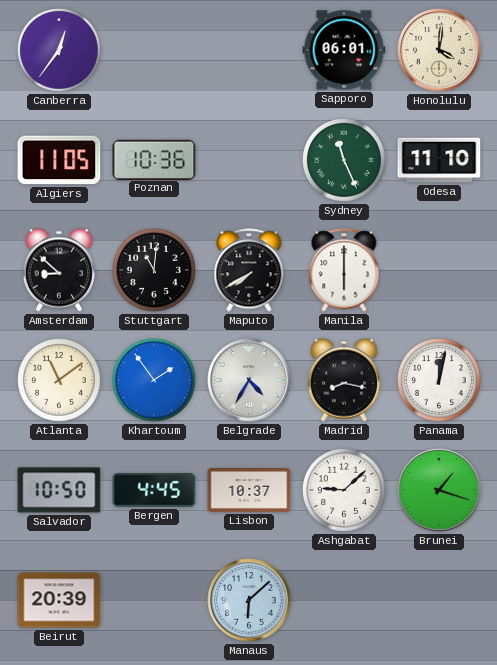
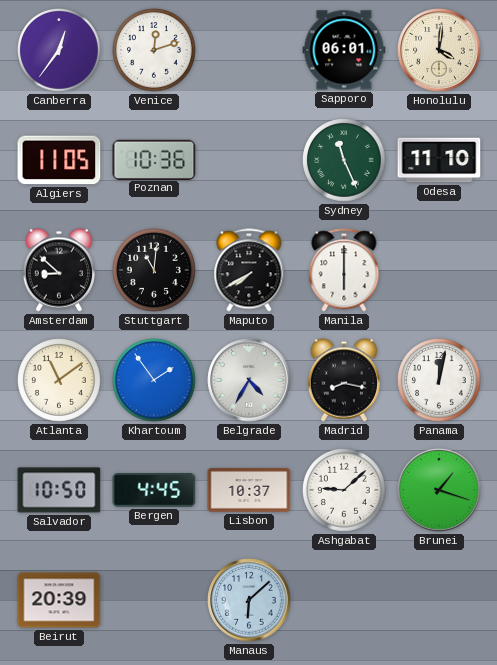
Venice: none -> 12:12
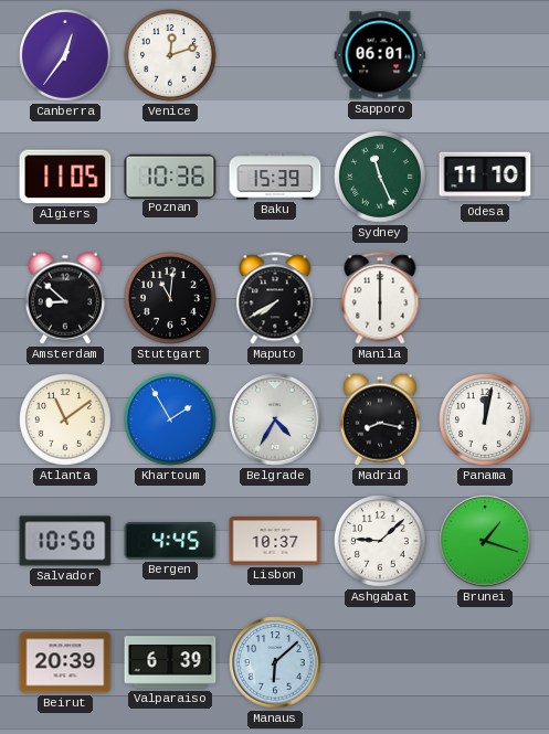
Honolulu: 4:01 -> none
Baku: none -> 15:39
Khartoum: 1:54 -> 1:55
Valparaiso: none -> 6:39
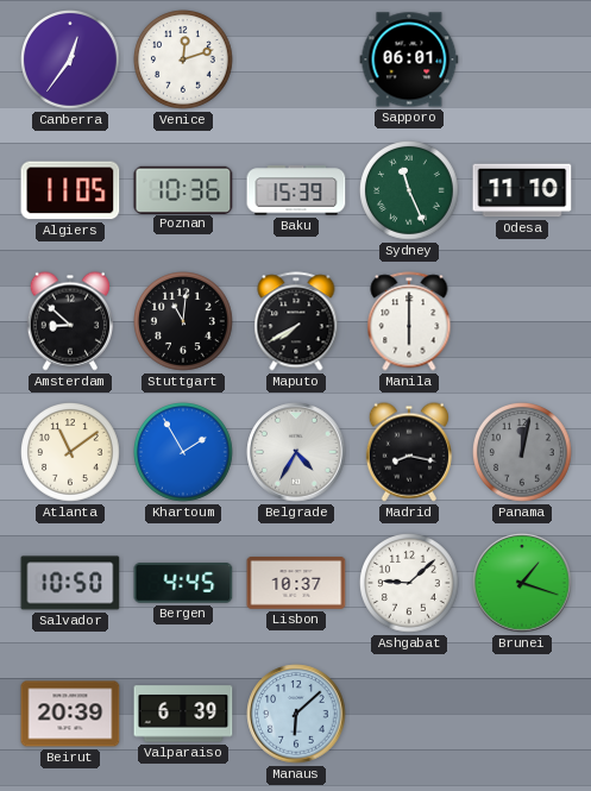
Panama dial: white -> grey
